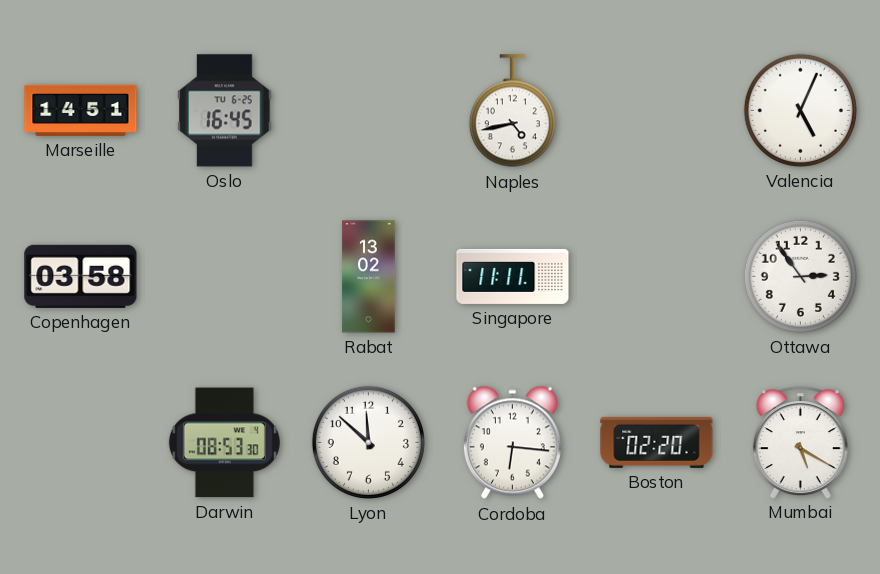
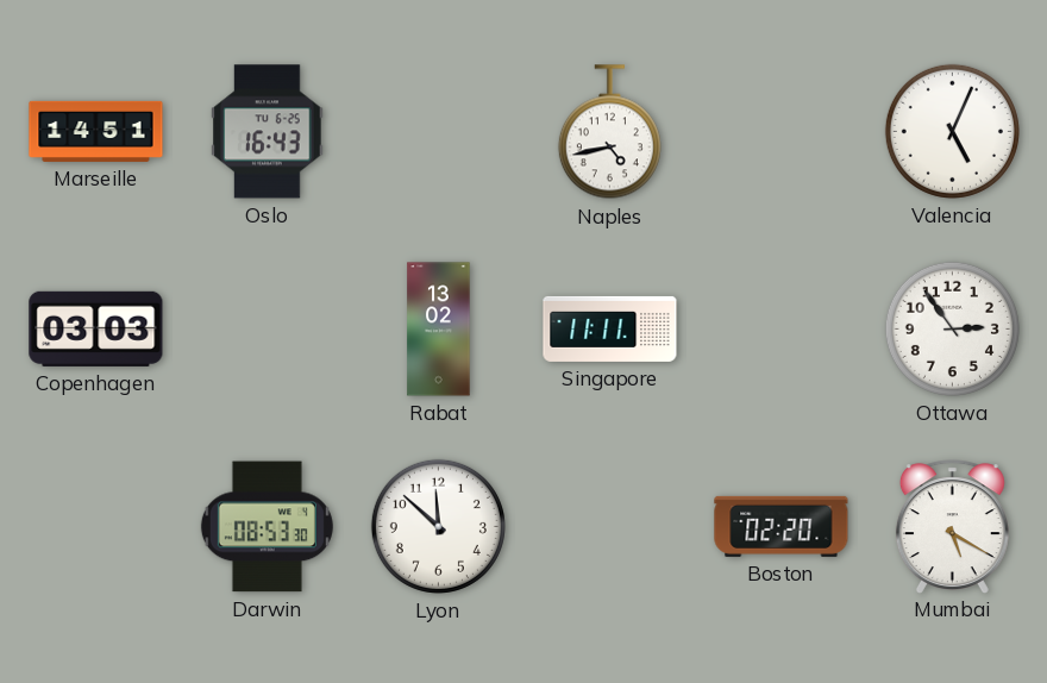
Oslo: 16:45 -> 16:43
Copenhagen: 03:58 -> 03:03
Cordoba: 6:16 -> none
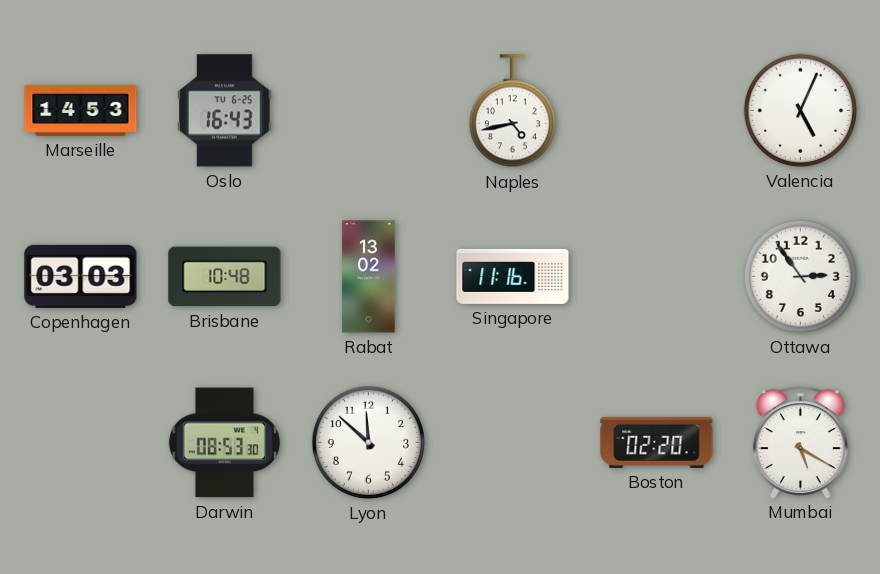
Marseille: 14:51 -> 14:53
Brisbane: none -> 10:48
Singapore: 11:11 -> 11:16
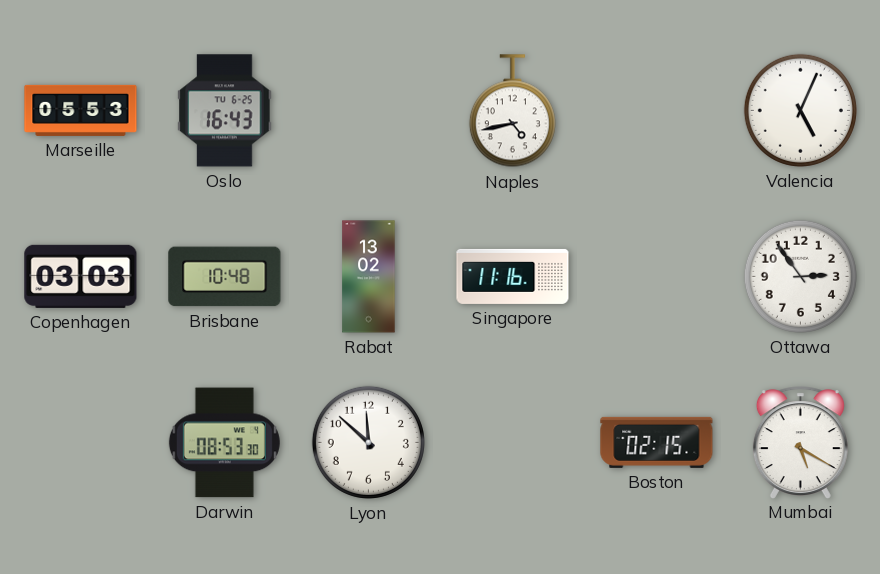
Marseille: 14:53 -> 05:53
Boston: 02:20 -> 02:15
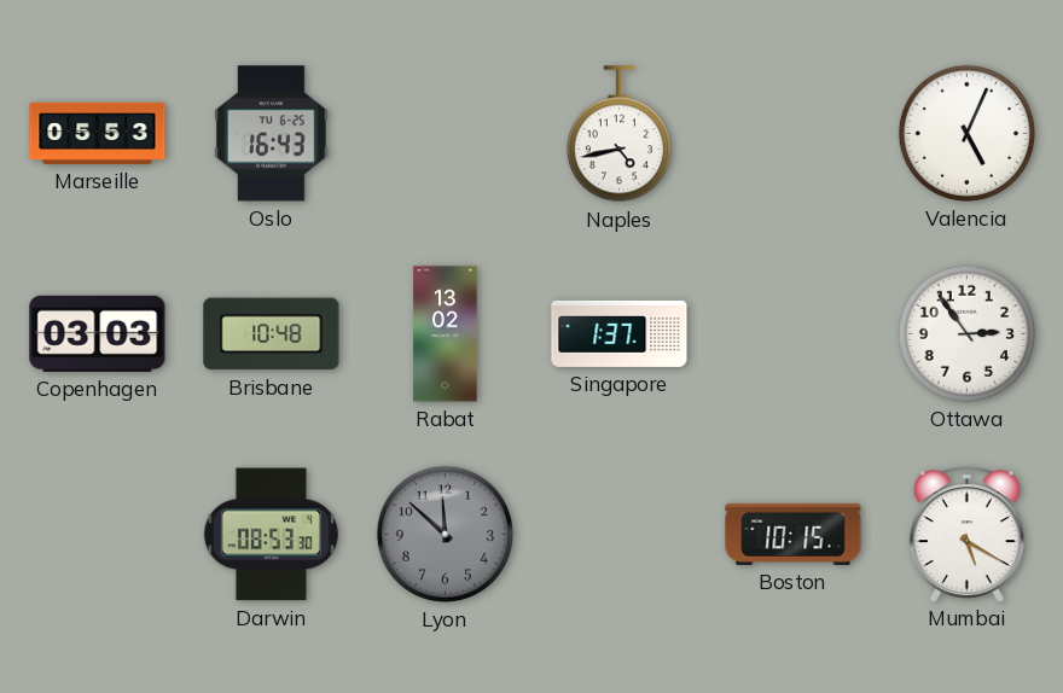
Singapore: 11:16 -> 1:37
Lyon dial: white -> grey
Boston: 02:15 -> 10:15
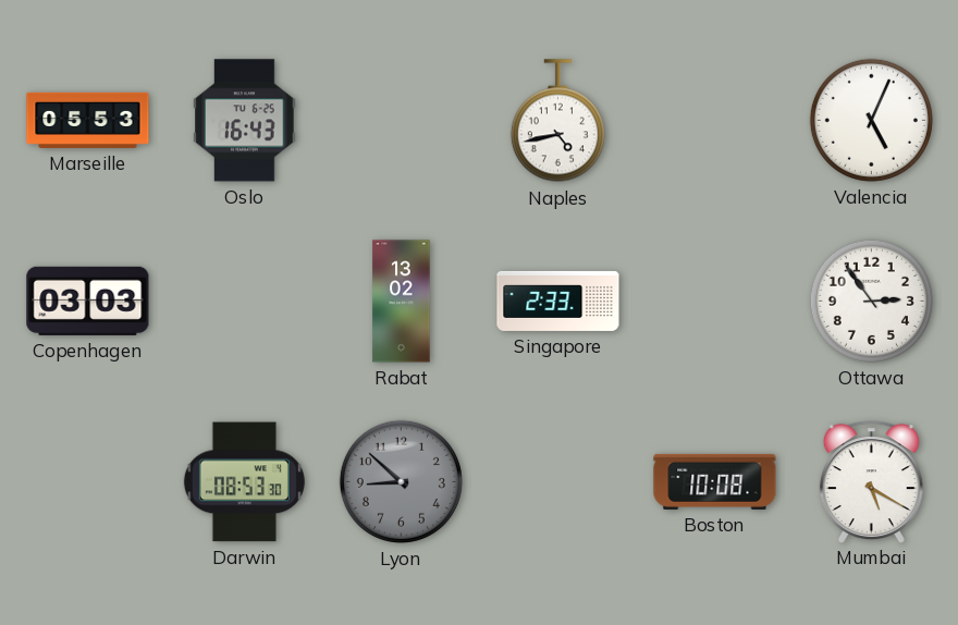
Brisbane: 10:48 -> none
Singapore: 1:37 -> 2:33
Lyon: 11:52 -> 8:52
Boston: 10:15 -> 10:08
